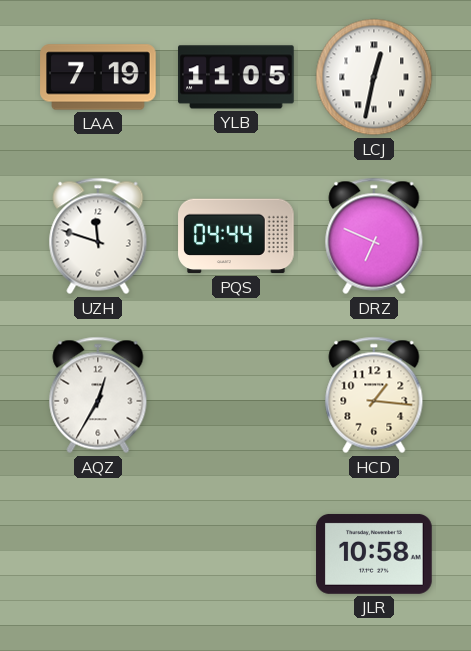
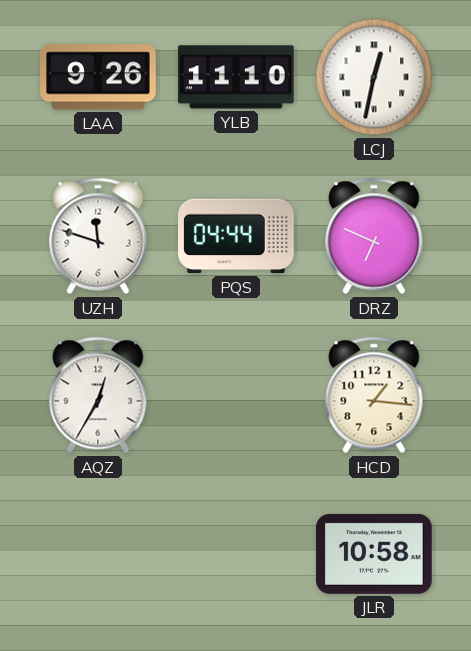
LAA: 7:19 -> 9:26
YLB: 11:05 -> 11:10
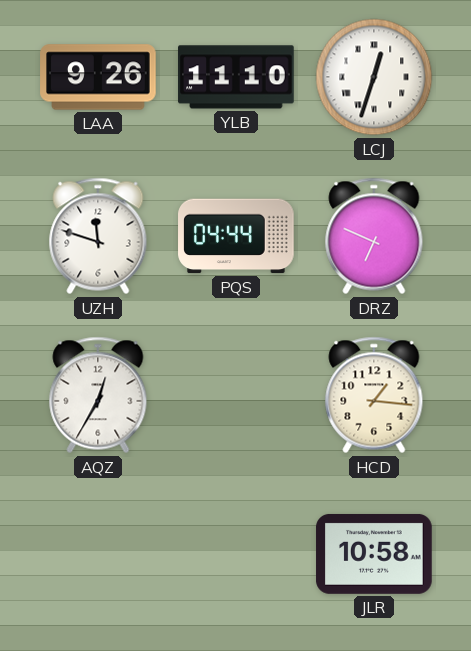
LCJ: 12:32 -> 12:33
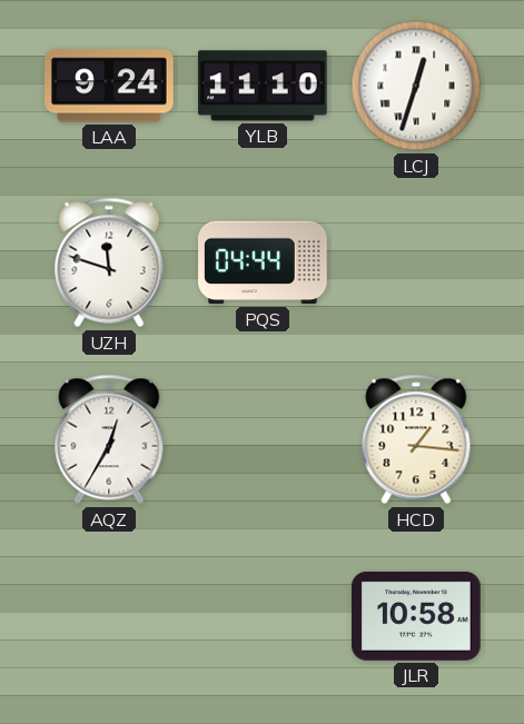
LAA: 9:26 -> 9:24
DRZ: 6:49 -> none
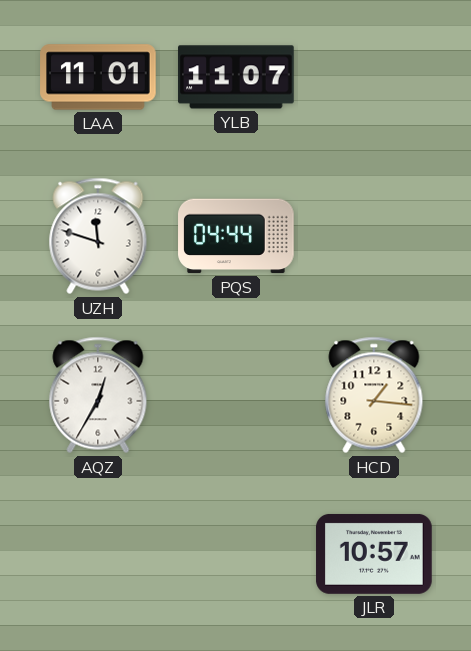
LAA: 9:24 -> 11:01
YLB: 11:10 -> 11:07
LCJ: 12:33 -> none
JLR: 10:58 -> 10:57
